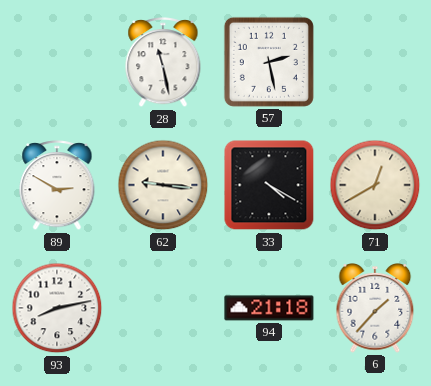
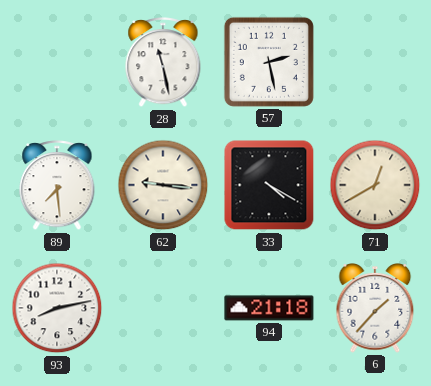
89: 2:50 -> 7:29
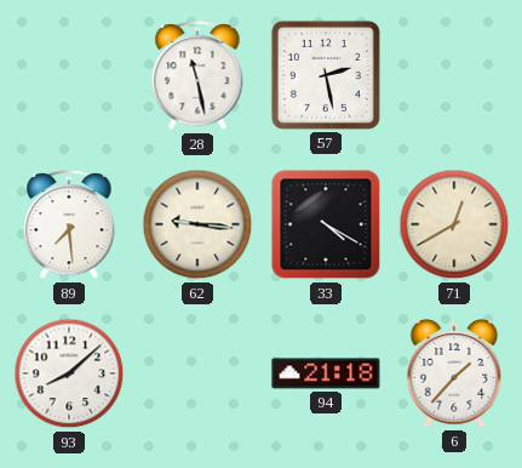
93: 8:13 -> 8:08
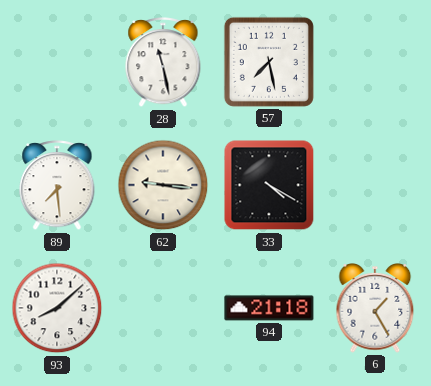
57: 2:28 -> 7:28
71: 12:40 -> none
6: 1:37 -> 1:25
